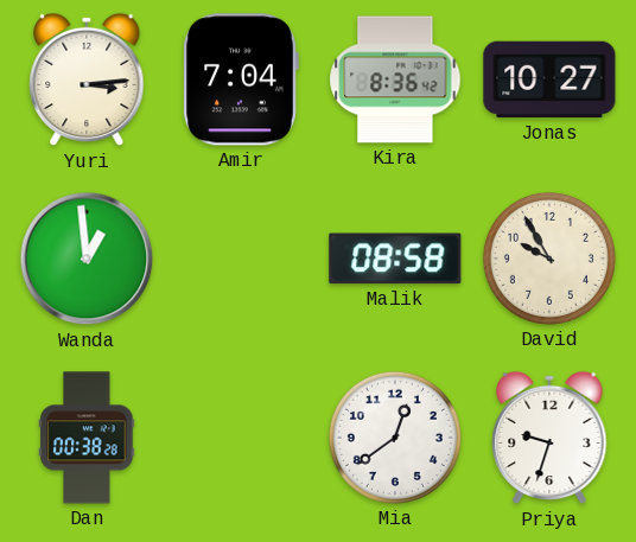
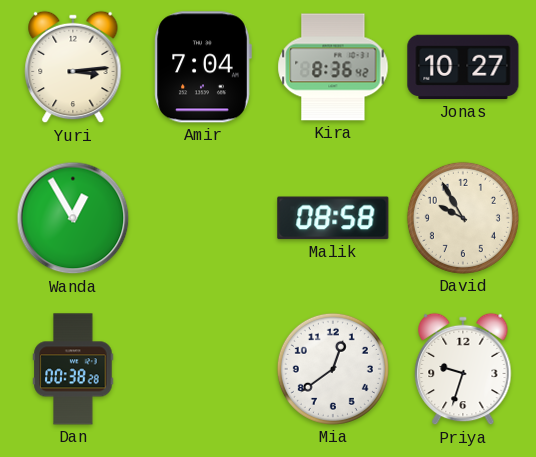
Wanda: 12:59 -> 12:55
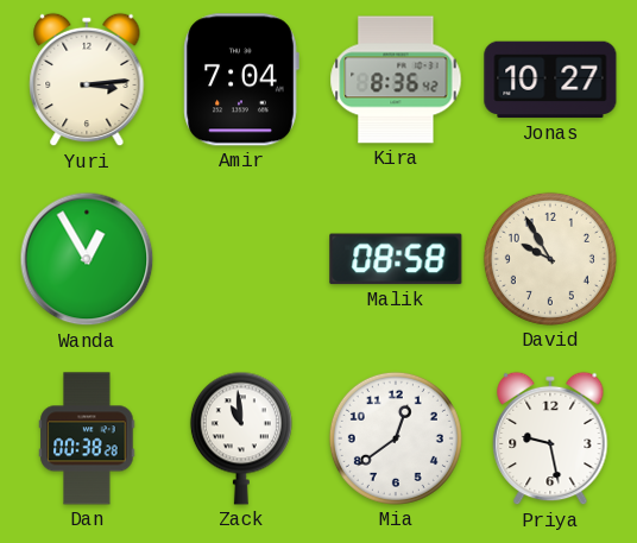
Zack: none -> 10:59
Priya: 9:33 -> 9:28
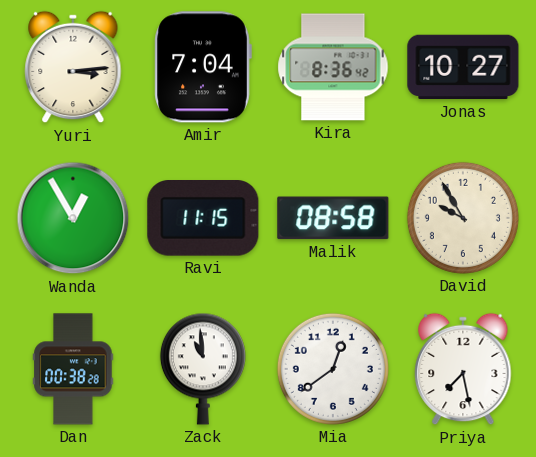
Ravi: none -> 11:15
Priya: 9:28 -> 7:28
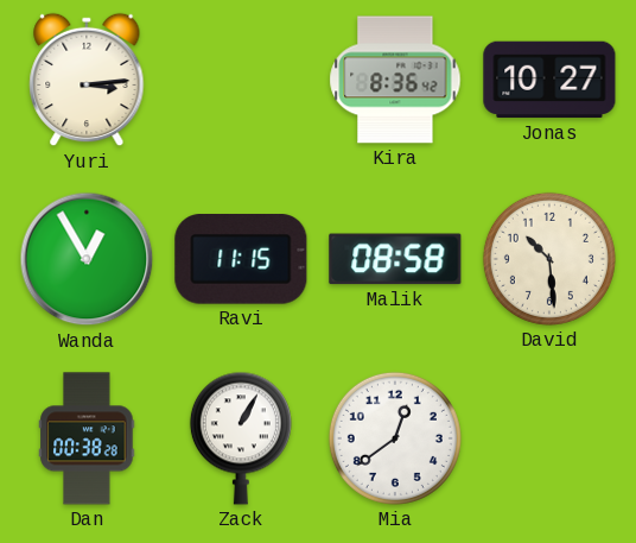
Amir: 7:04 -> none
David: 9:55 -> 10:29
Zack: 10:59 -> 1:05
Priya: 7:28 -> none
